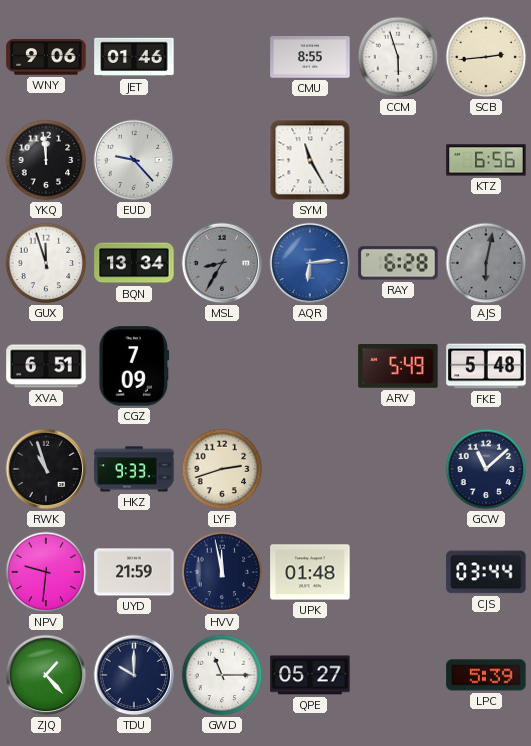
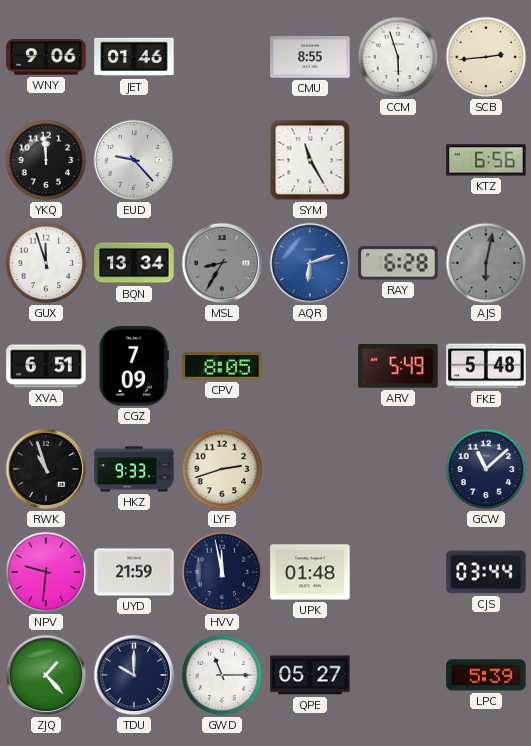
AQR: 6:14 -> 6:12
CPV: none -> 8:05
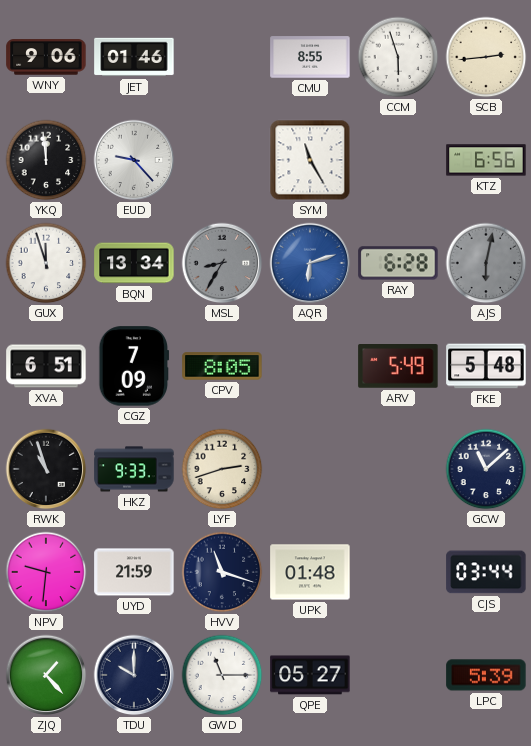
HVV: 11:58 -> 11:18
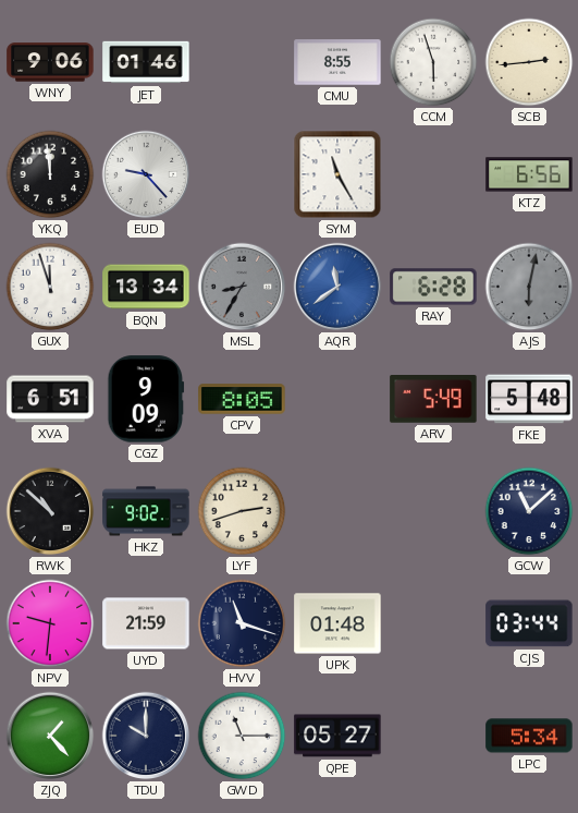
AQR: 6:12 -> 11:39
CGZ: 7:09 -> 9:09
RWK: 10:57 -> 10:52
HKZ: 9:33 -> 9:02
LPC: 5:39 -> 5:34
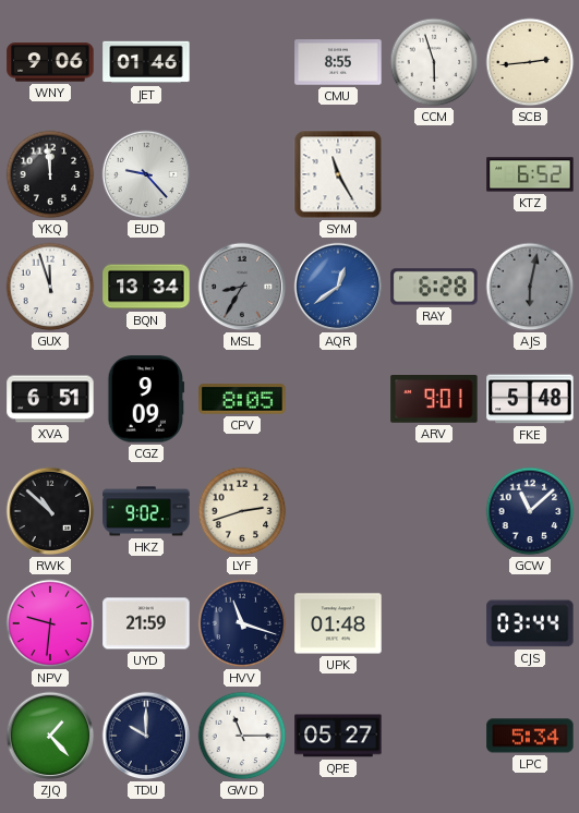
KTZ: 6:56 -> 6:52
AQR: 11:39 -> 12:39
ARV: 5:49 -> 9:01
